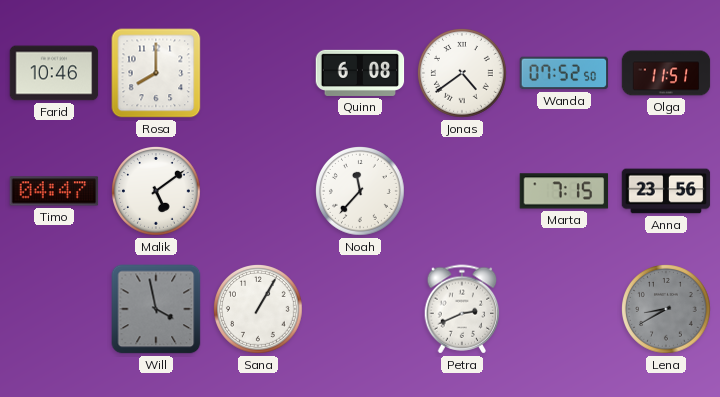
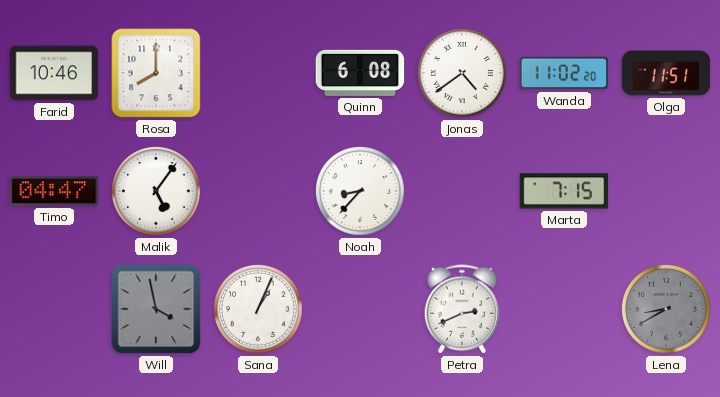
Wanda: 07:52 -> 11:02
Malik: 5:09 -> 5:06
Noah: 11:37 -> 8:37
Anna: 23:56 -> none
Sana: 1:05 -> 1:04
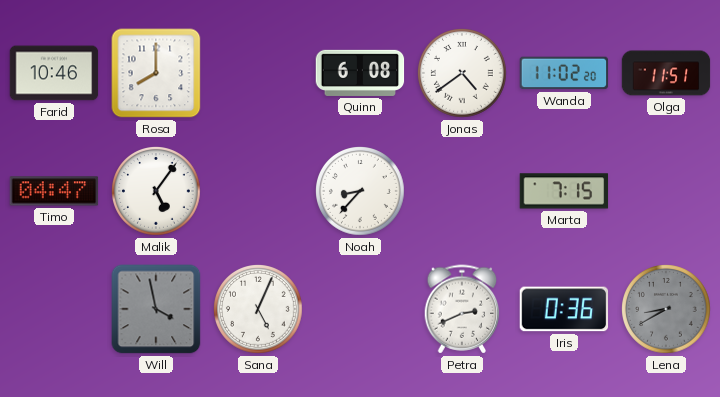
Sana: 1:04 -> 5:04
Iris: none -> 0:36
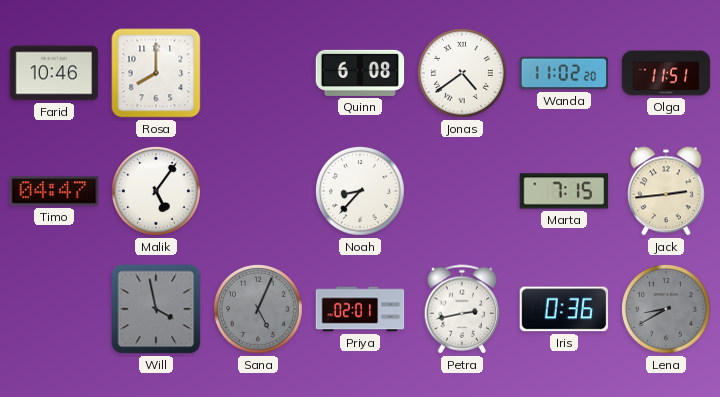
Jack: none -> 2:44
Sana dial: white -> grey
Priya: none -> 02:01
Petra: 2:41 -> 2:43
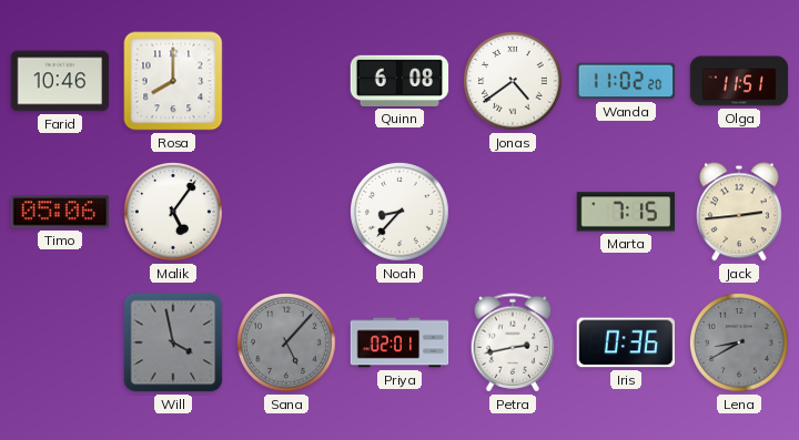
Timo: 04:47 -> 05:06
Sana: 5:04 -> 5:07
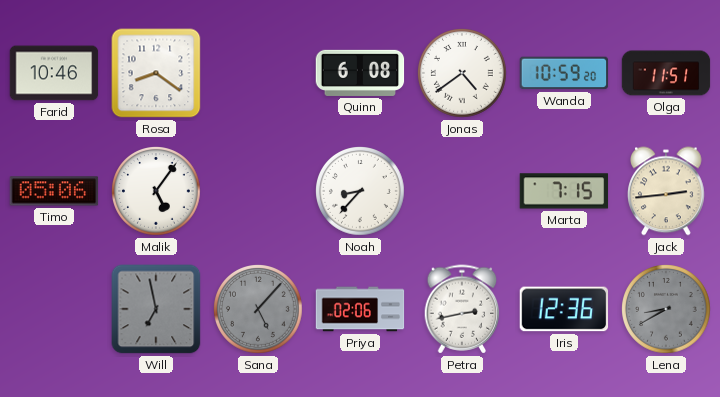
Rosa: 8:00 -> 8:21
Wanda: 11:02 -> 10:59
Will: 3:58 -> 6:58
Priya: 02:01 -> 02:06
Iris: 0:36 -> 12:36
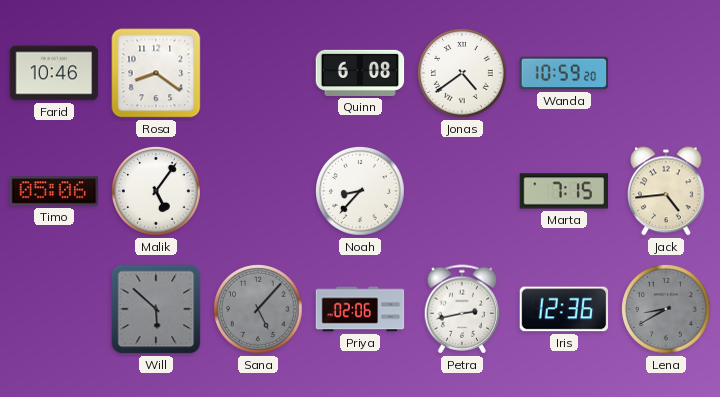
Olga: 11:51 -> none
Jack: 2:44 -> 4:44
Will: 6:58 -> 5:52
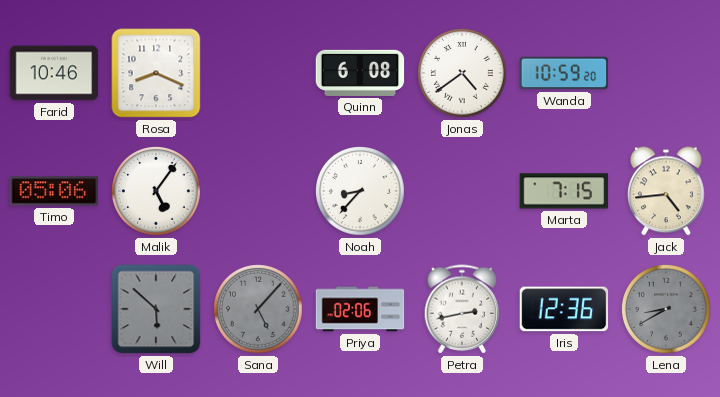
Rosa: 8:21 -> 8:19
